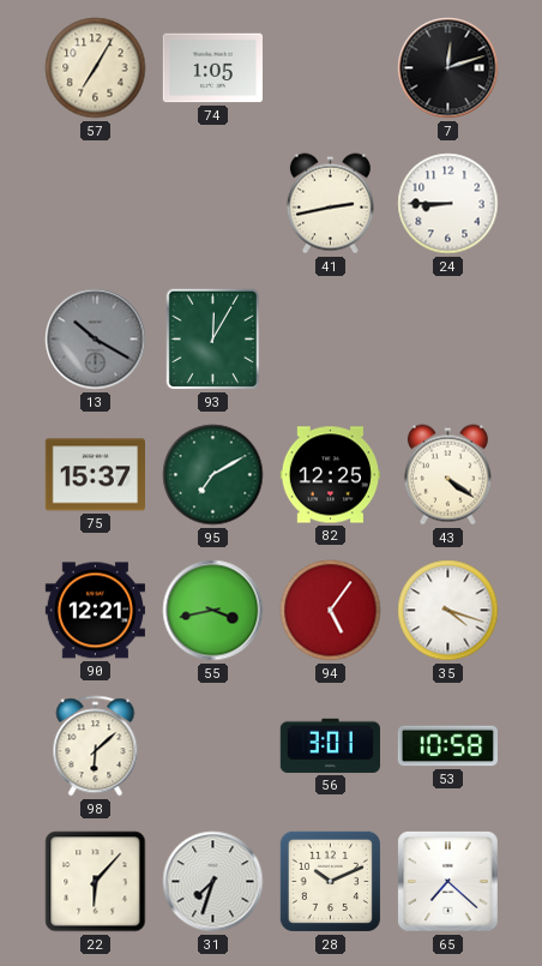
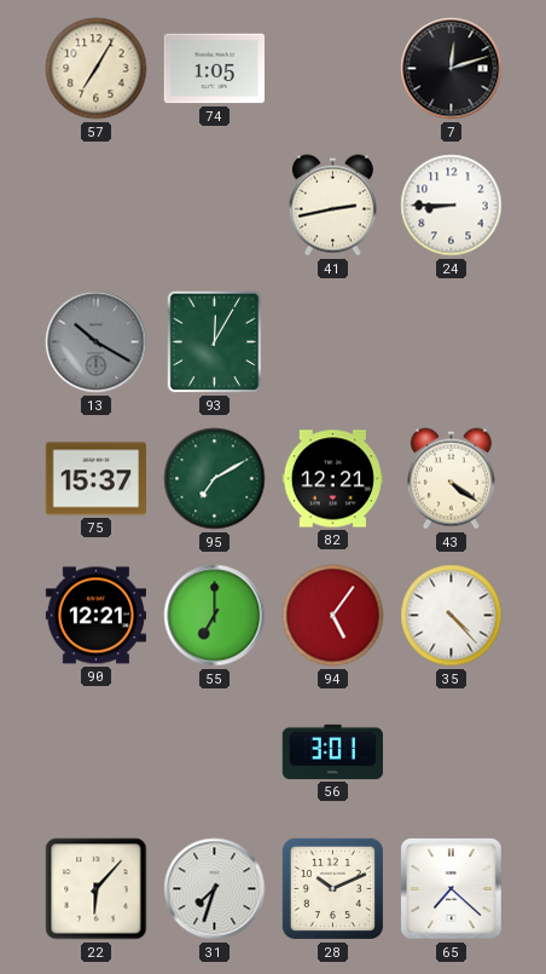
82: 12:25 -> 12:21
55: 3:43 -> 7:00
35: 4:18 -> 4:23
98: 6:08 -> none
53: 10:58 -> none
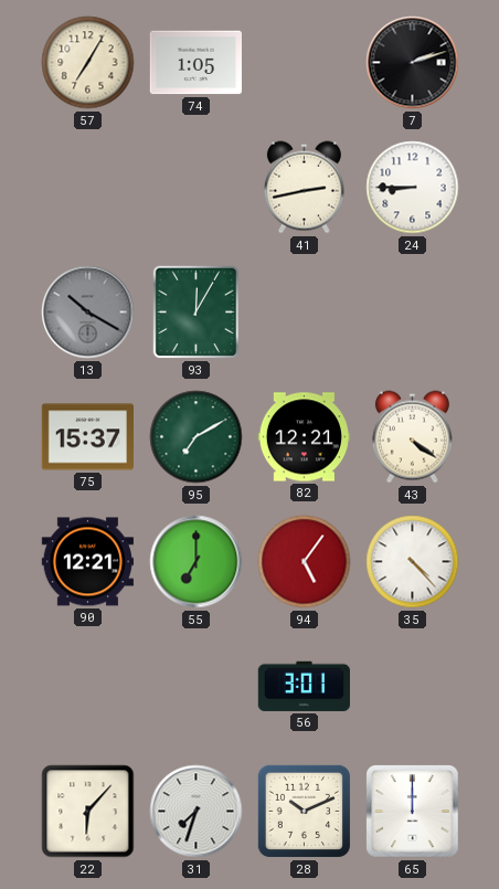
7: 12:12 -> 2:12
65: 7:22 -> 12:00
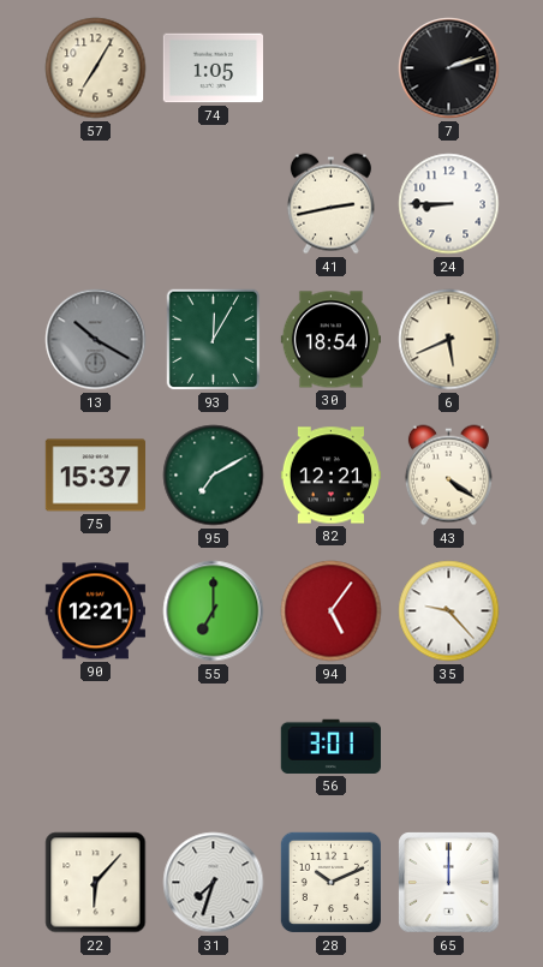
30: none -> 18:54
6: none -> 5:41
35: 4:23 -> 9:23
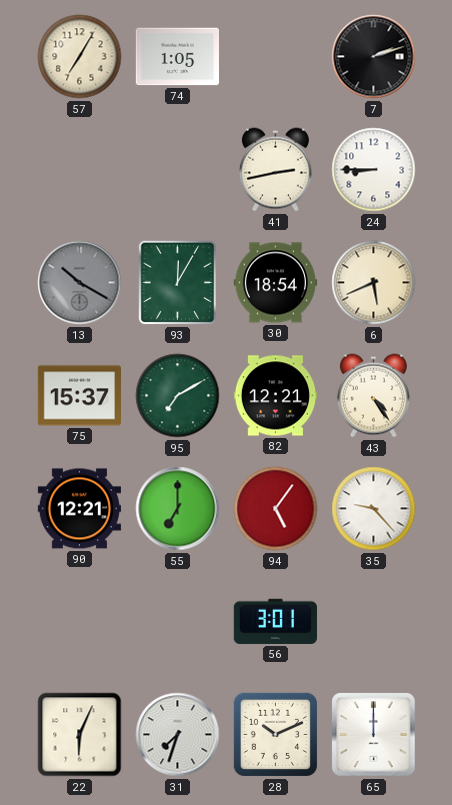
43: 4:21 -> 4:24
22: 6:07 -> 6:04
